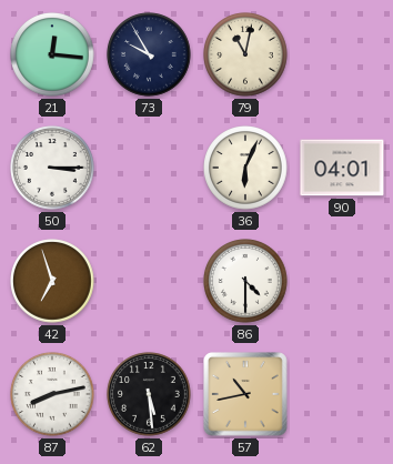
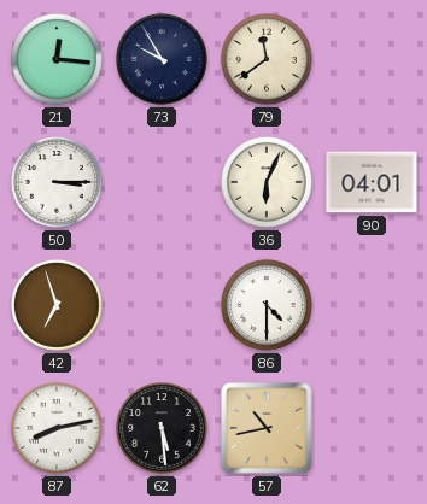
79: 11:02 -> 11:39
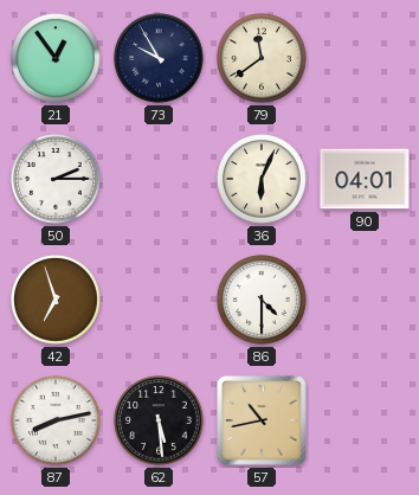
21: 12:16 -> 12:54
50: 3:15 -> 2:15
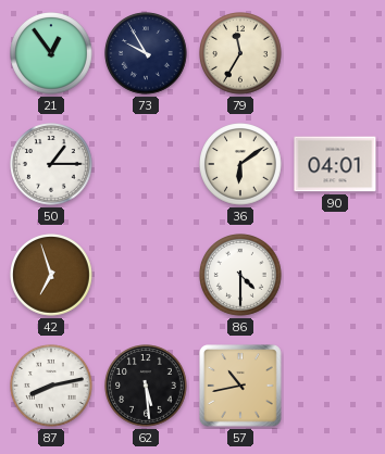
79: 11:39 -> 11:35
50: 2:15 -> 1:15
36: 6:04 -> 6:09
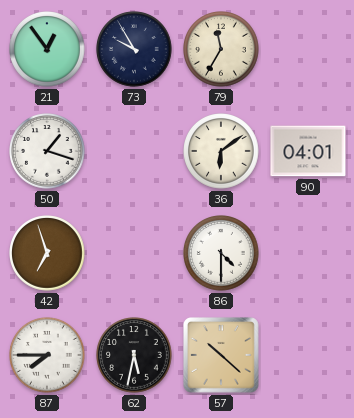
50: 1:15 -> 1:18
87: 8:13 -> 7:45
62: 5:29 -> 5:32
57: 10:43 -> 10:22
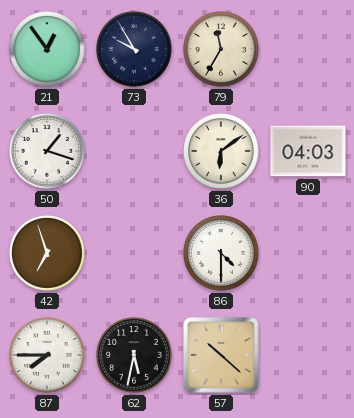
90: 04:01 -> 04:03
